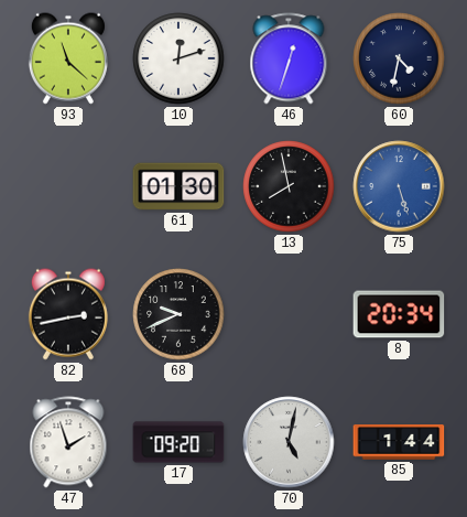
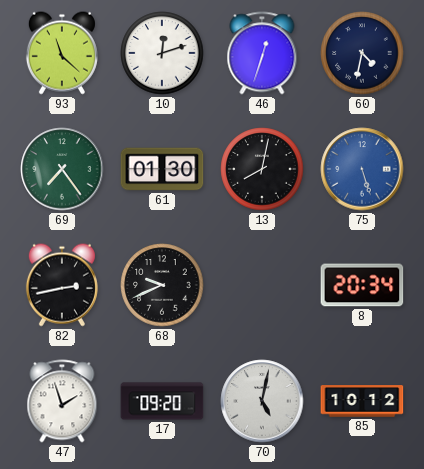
69: none -> 7:24
13: 7:58 -> 8:02
85: 1:44 -> 10:12
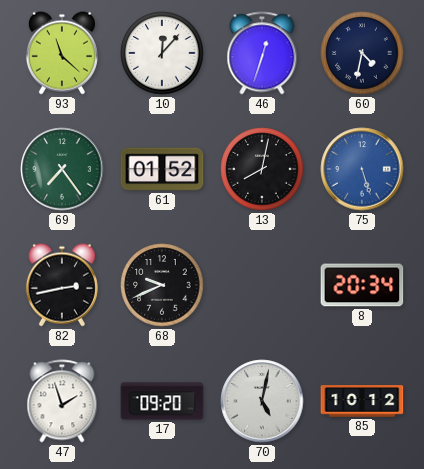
10: 12:12 -> 12:07
61: 01:30 -> 01:52
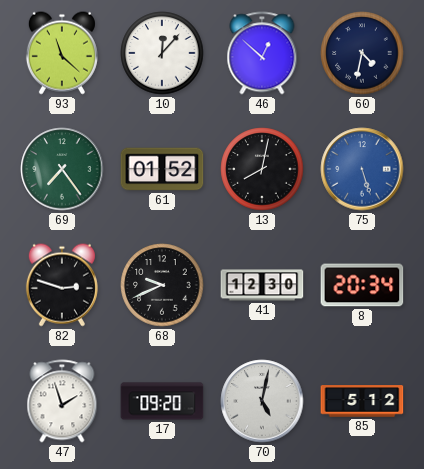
46: 12:33 -> 12:52
82: 2:43 -> 2:48
41: none -> 12:30
85: 10:12 -> 5:12
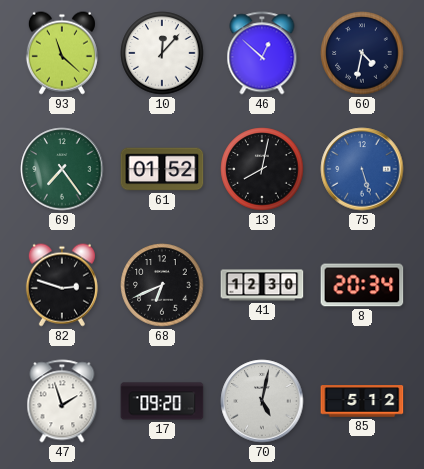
68: 9:41 -> 6:41
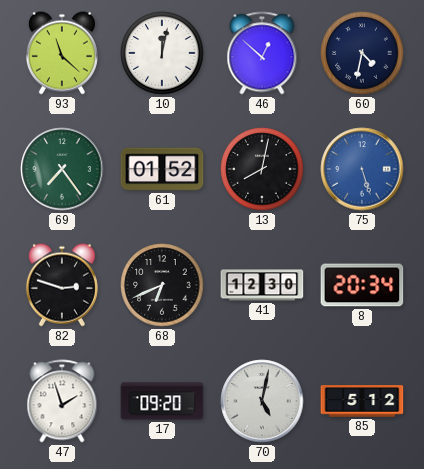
10: 12:07 -> 12:02
